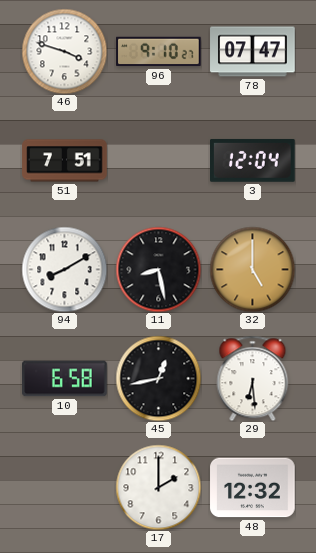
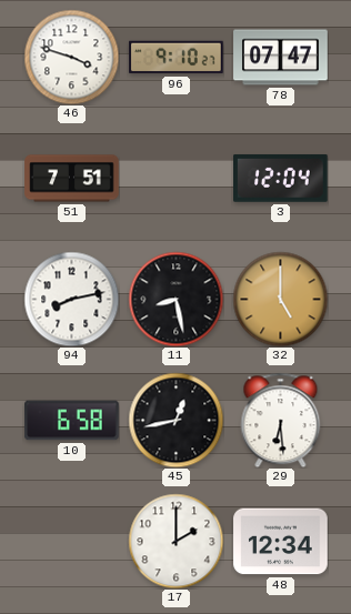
94: 8:10 -> 8:13
48: 12:32 -> 12:34
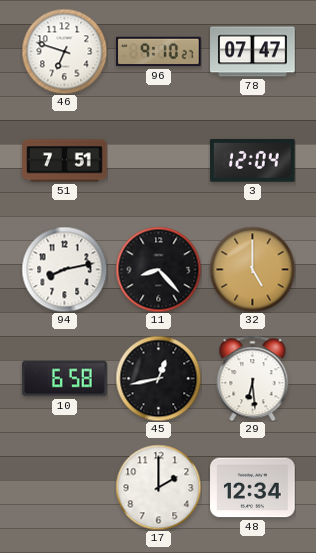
46: 3:48 -> 6:48
11: 8:28 -> 8:23
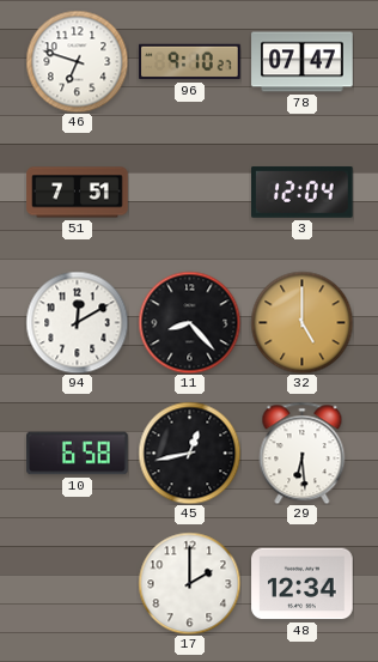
94: 8:13 -> 12:10
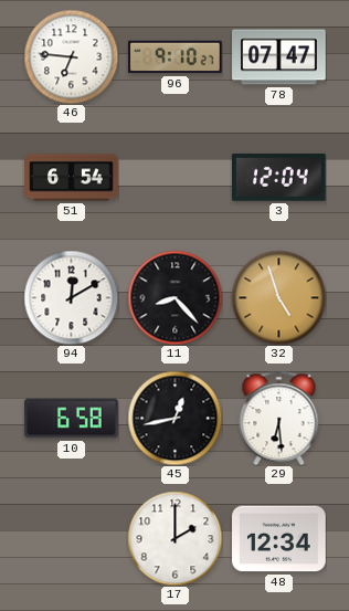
46: 6:48 -> 6:46
51: 7:51 -> 6:54
32: 5:00 -> 4:57
